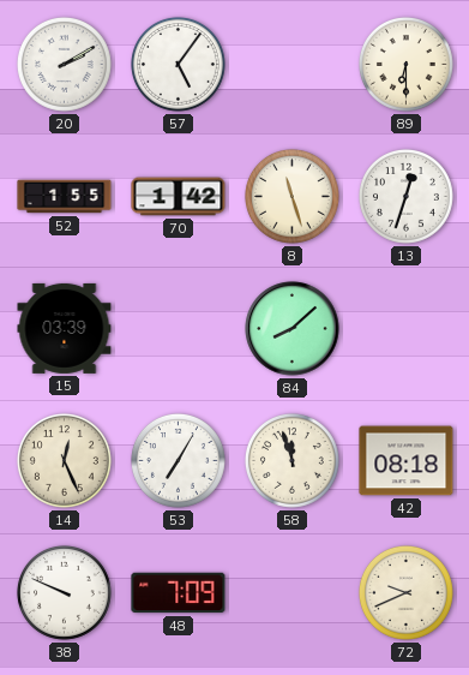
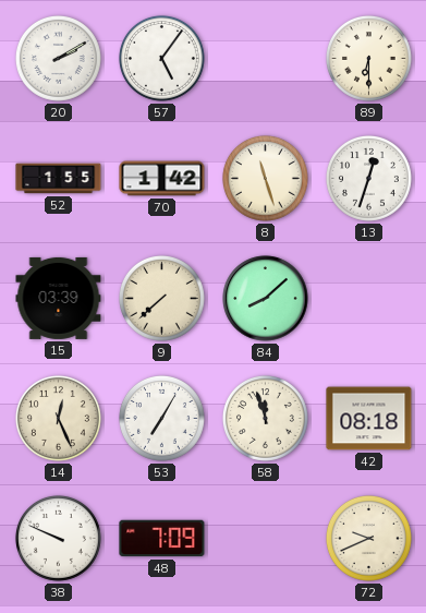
9: none -> 7:38
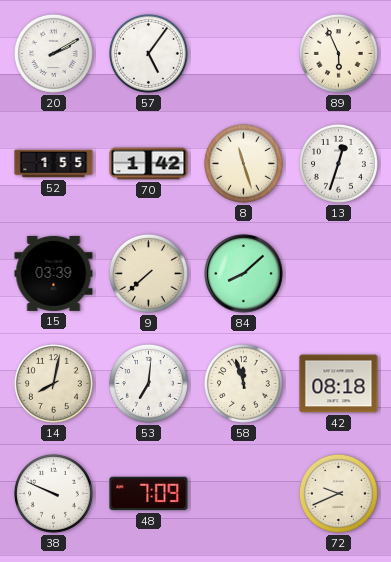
89: 6:30 -> 5:56
14: 12:26 -> 8:02
53: 7:05 -> 7:01
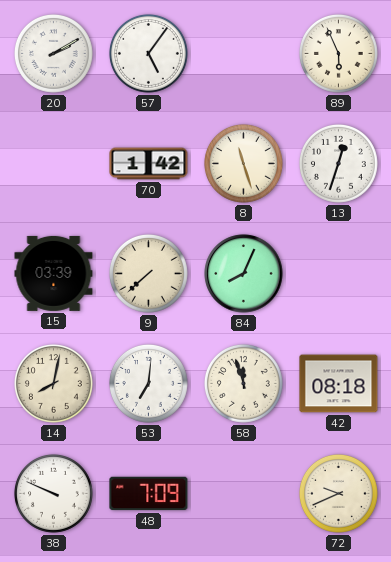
52: 1:55 -> none
84: 8:08 -> 8:04
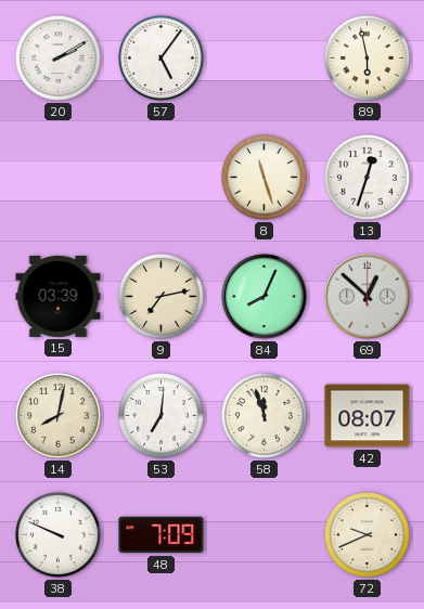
89: 5:56 -> 5:58
70: 1:42 -> none
9: 7:38 -> 7:13
69: none -> 12:52
42: 08:18 -> 08:07
